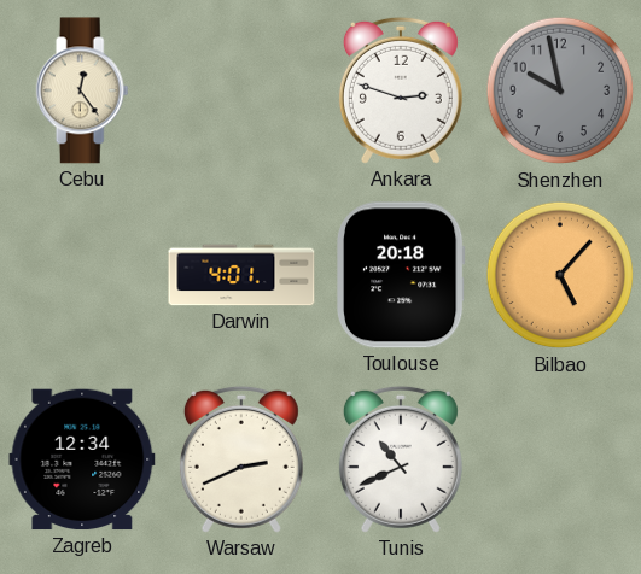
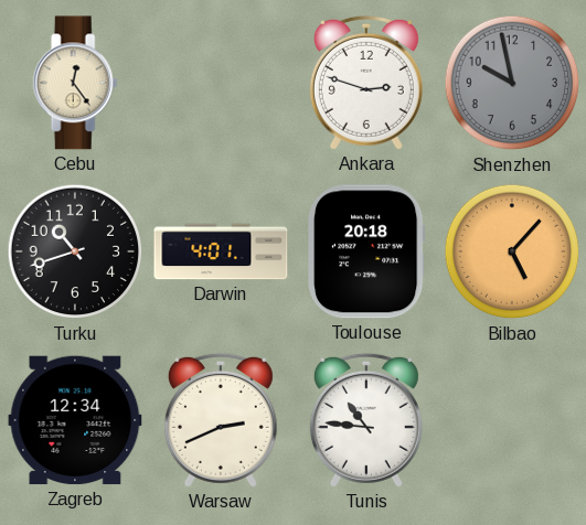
Turku: none -> 10:42
Tunis: 10:41 -> 10:46
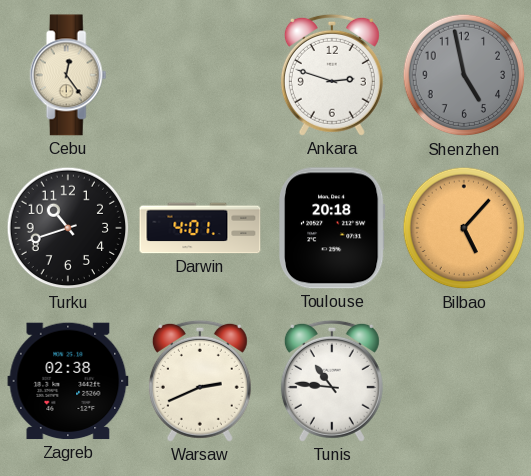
Shenzhen: 9:58 -> 4:58
Zagreb: 12:34 -> 02:38
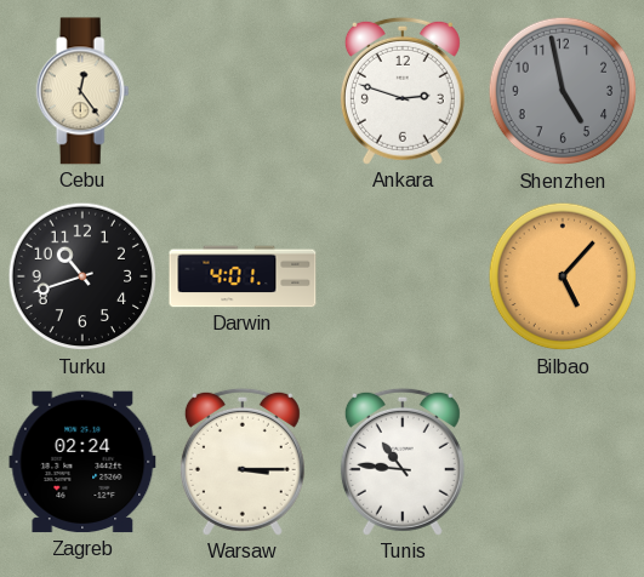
Toulouse: 20:18 -> none
Zagreb: 02:38 -> 02:24
Warsaw: 2:41 -> 3:15
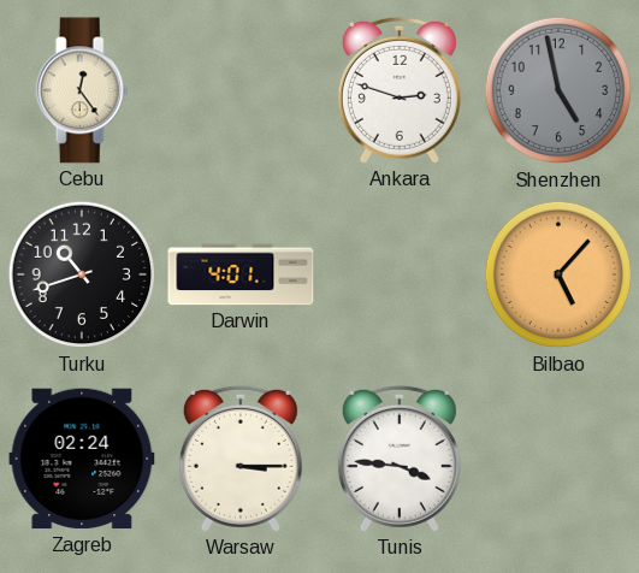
Tunis: 10:46 -> 3:46
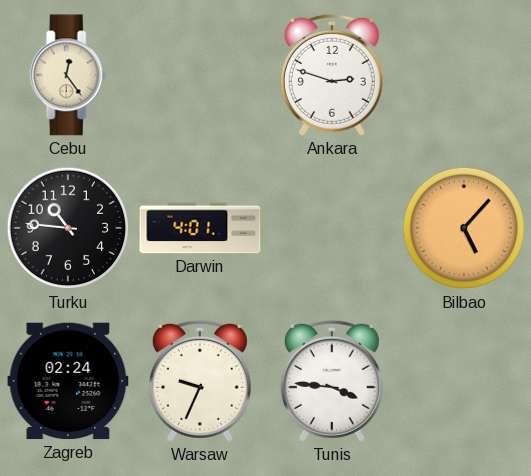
Shenzhen: 4:58 -> none
Turku: 10:42 -> 10:46
Warsaw: 3:15 -> 9:34
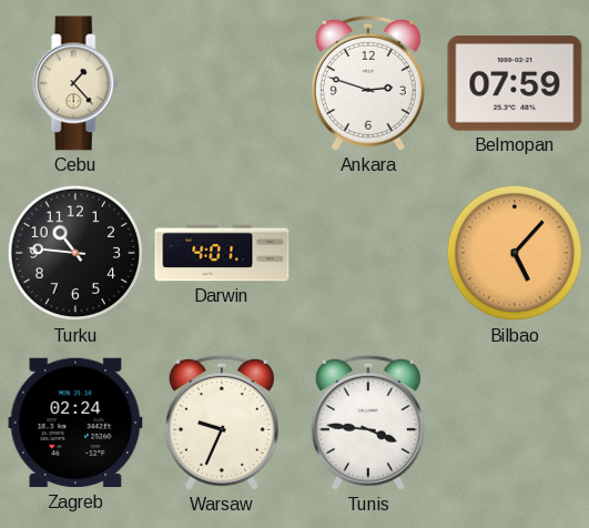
Cebu: 12:24 -> 1:23
Belmopan: none -> 07:59
